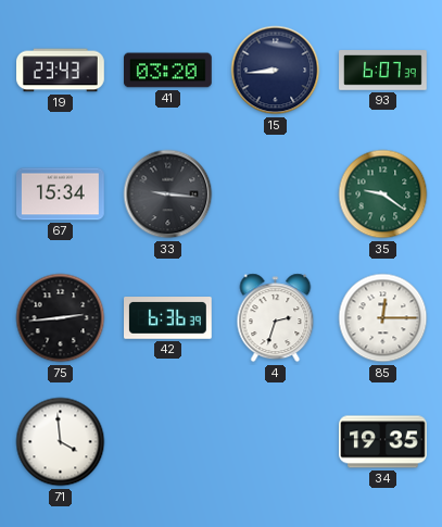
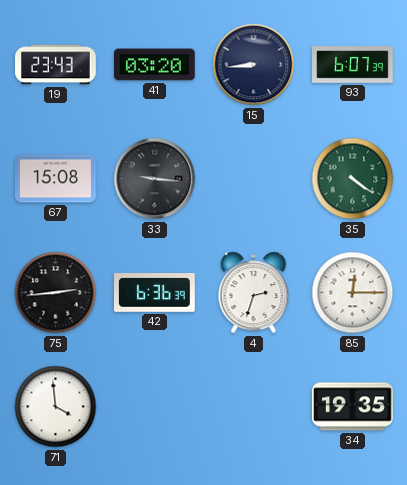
67: 15:34 -> 15:08
35: 9:21 -> 4:21
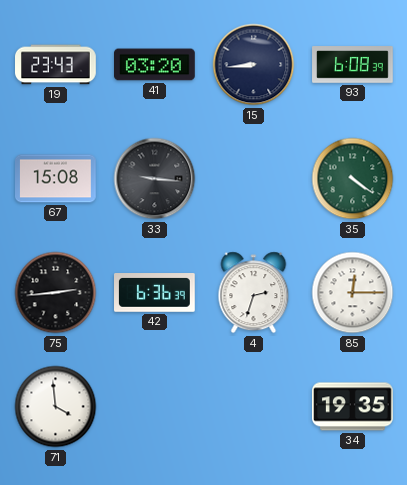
93: 6:07 -> 6:08
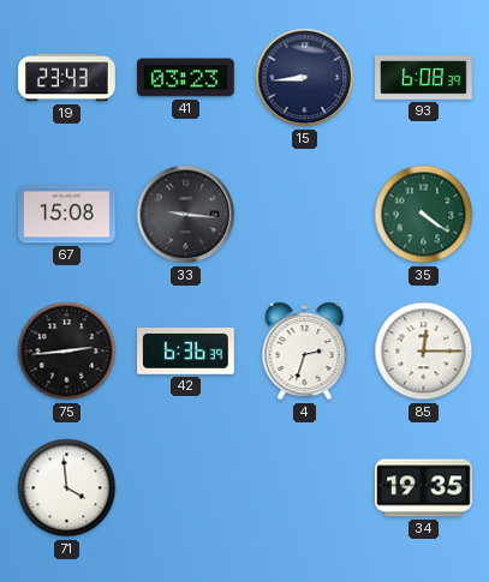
41: 03:20 -> 03:23
